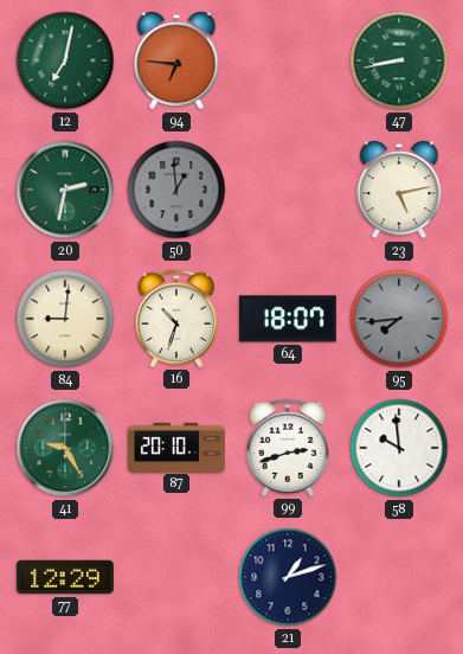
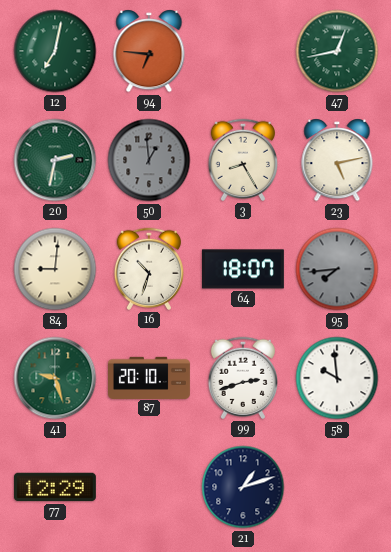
47: 8:43 -> 12:43
3: none -> 8:25
41: 9:25 -> 9:27
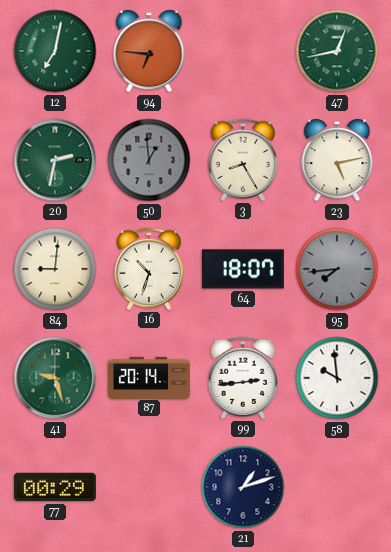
87: 20:10 -> 20:14
99: 2:42 -> 2:44
77: 12:29 -> 00:29
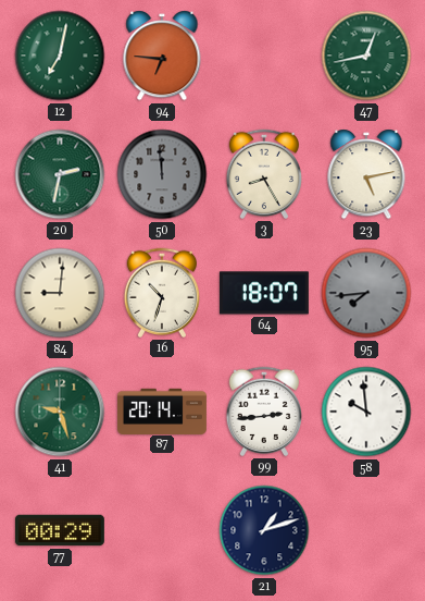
50: 12:59 -> 11:59
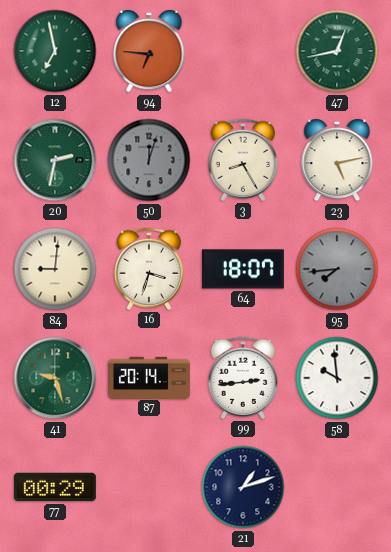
12: 7:02 -> 6:58
50: 11:59 -> 12:03
16: 10:33 -> 3:33
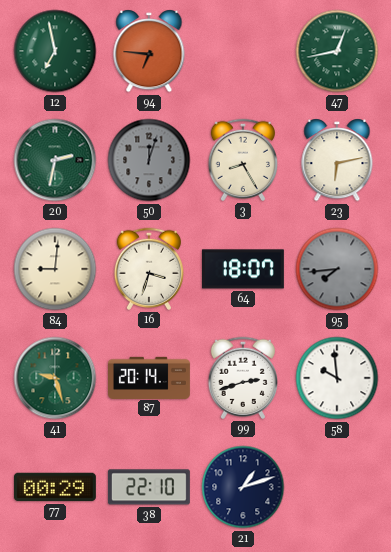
23: 5:13 -> 6:13
99: 2:44 -> 2:42
38: none -> 22:10
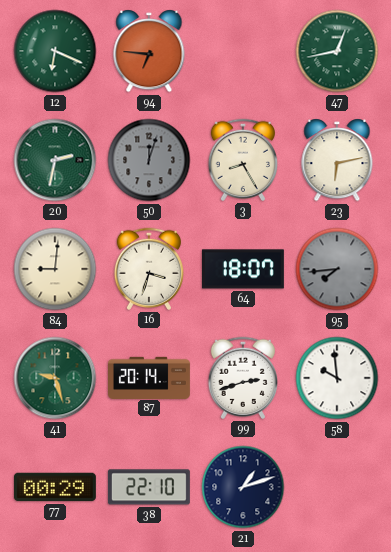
12: 6:58 -> 6:19
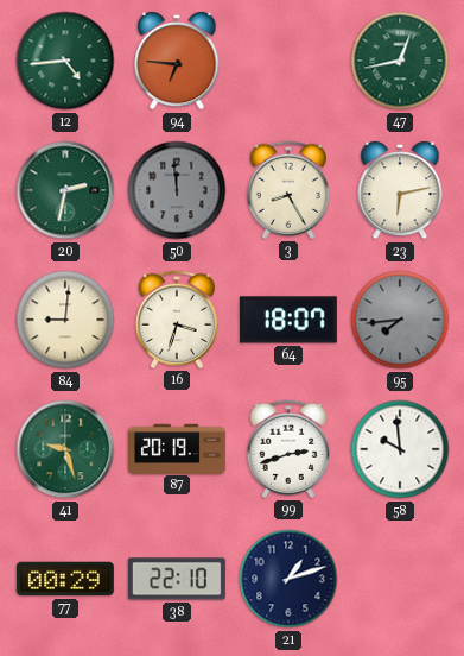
12: 6:19 -> 4:44
50: 12:03 -> 11:59
87: 20:14 -> 20:19
